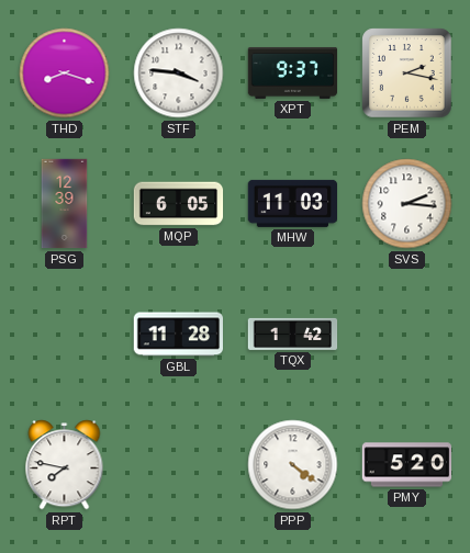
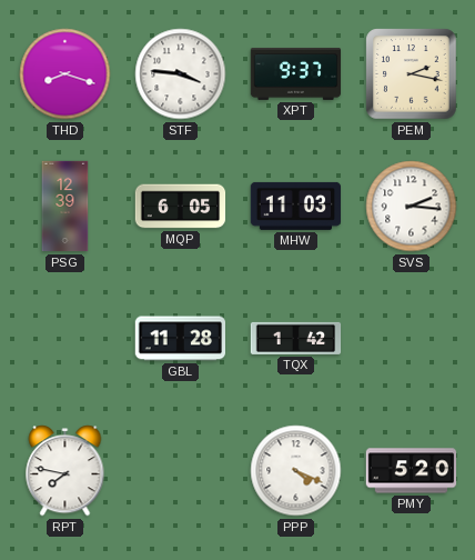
PPP: 4:21 -> 4:19
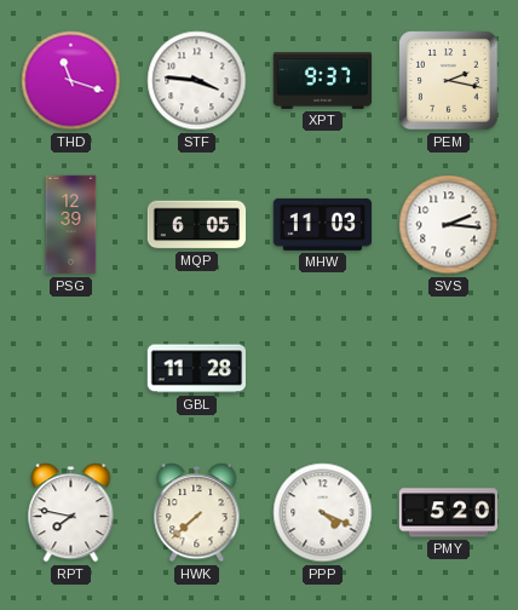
THD: 8:18 -> 11:18
TQX: 1:42 -> none
HWK: none -> 7:38
